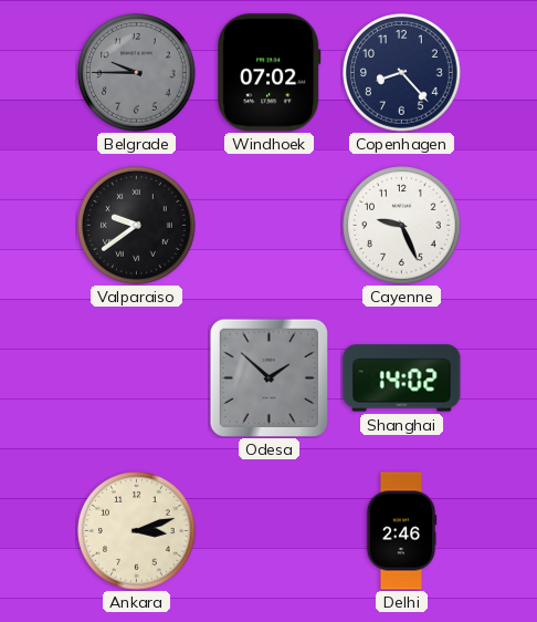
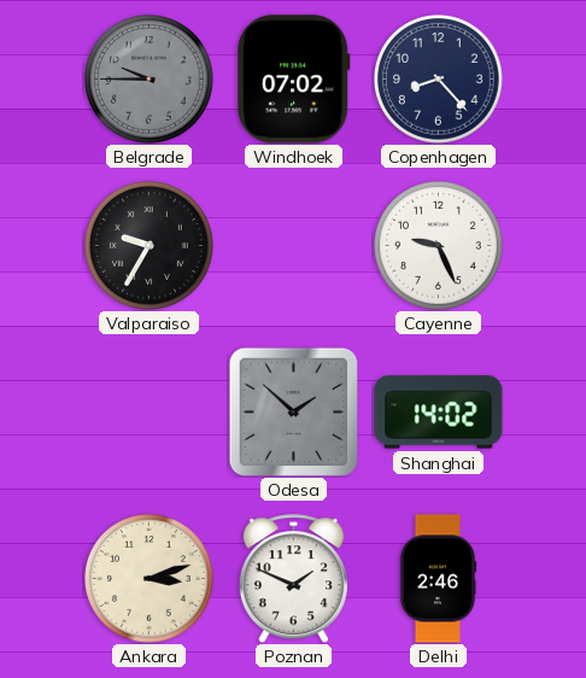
Valparaiso: 9:39 -> 9:35
Poznan: none -> 1:49
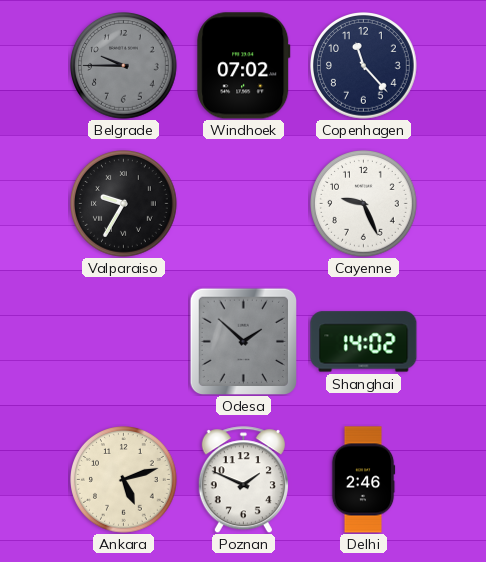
Copenhagen: 8:23 -> 11:23
Ankara: 3:12 -> 5:12
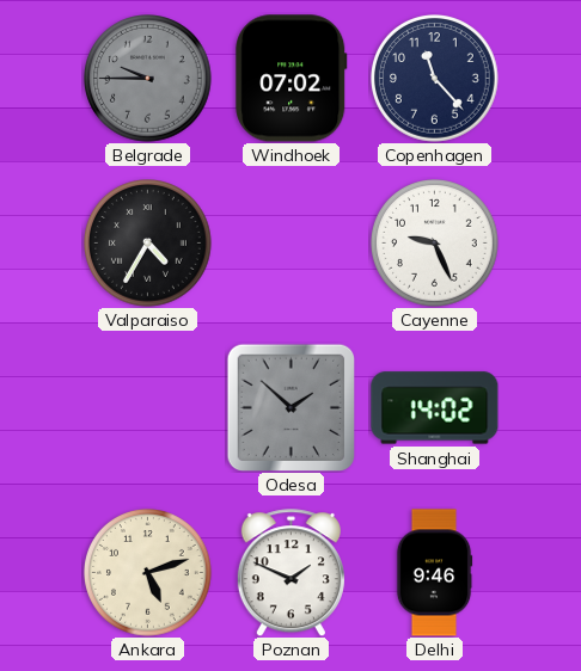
Valparaiso: 9:35 -> 4:35
Delhi: 2:46 -> 9:46
